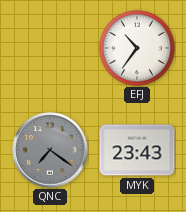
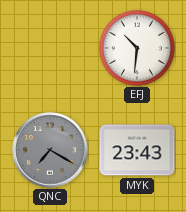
EFJ: 10:36 -> 10:31
QNC: 7:21 -> 7:20
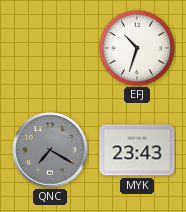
EFJ: 10:31 -> 10:33
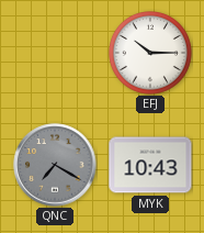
EFJ: 10:33 -> 10:15
MYK: 23:43 -> 10:43
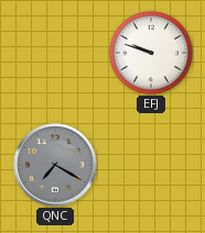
EFJ: 10:15 -> 9:48
MYK: 10:43 -> none
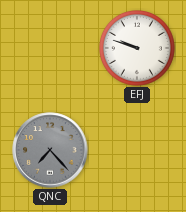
QNC: 7:20 -> 7:23
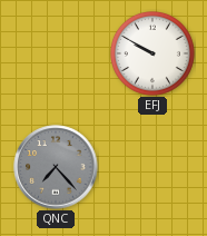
EFJ: 9:48 -> 9:50
